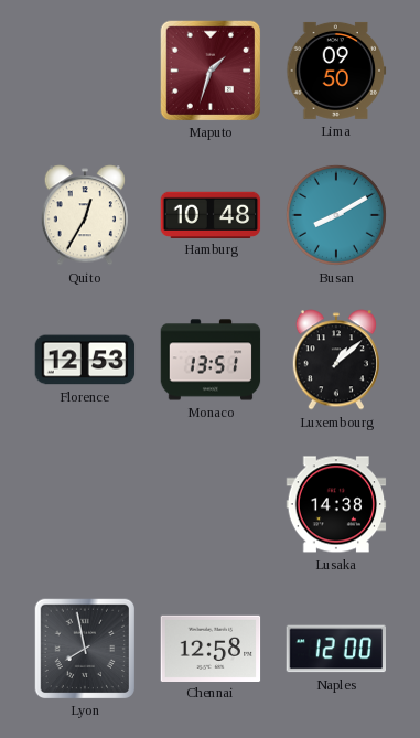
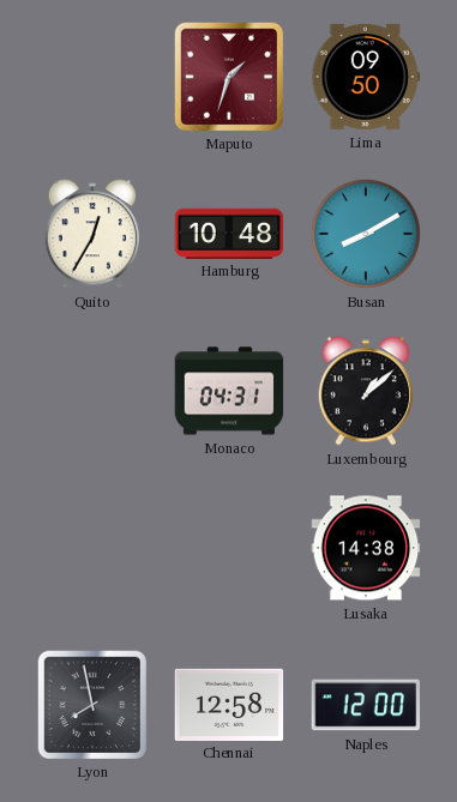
Florence: 12:53 -> none
Monaco: 13:51 -> 04:31
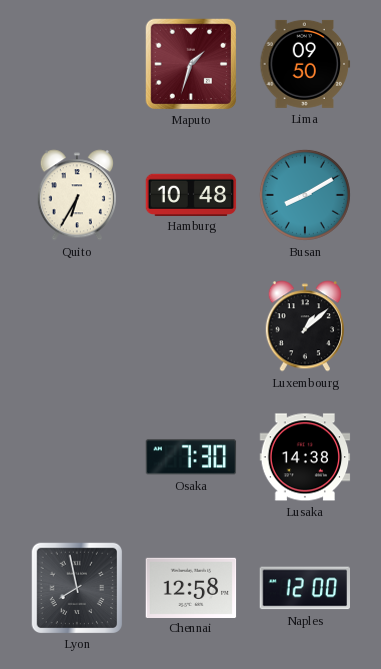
Quito: 12:35 -> 6:35
Monaco: 04:31 -> none
Osaka: none -> 7:30
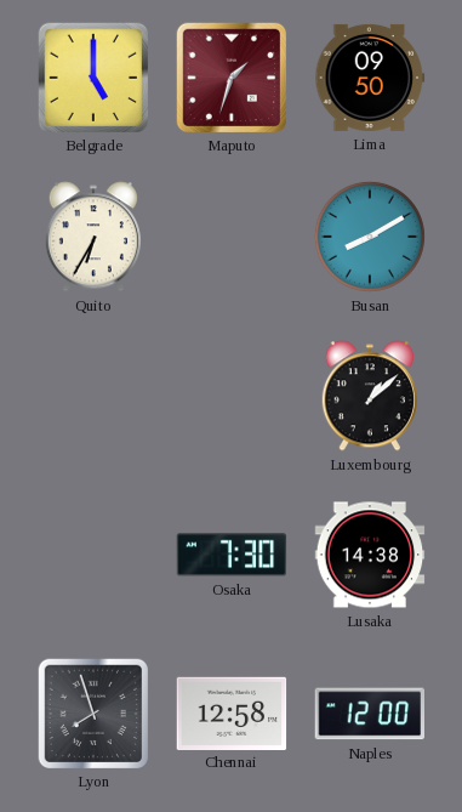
Belgrade: none -> 5:00
Hamburg: 10:48 -> none
Lyon: 7:58 -> 7:57
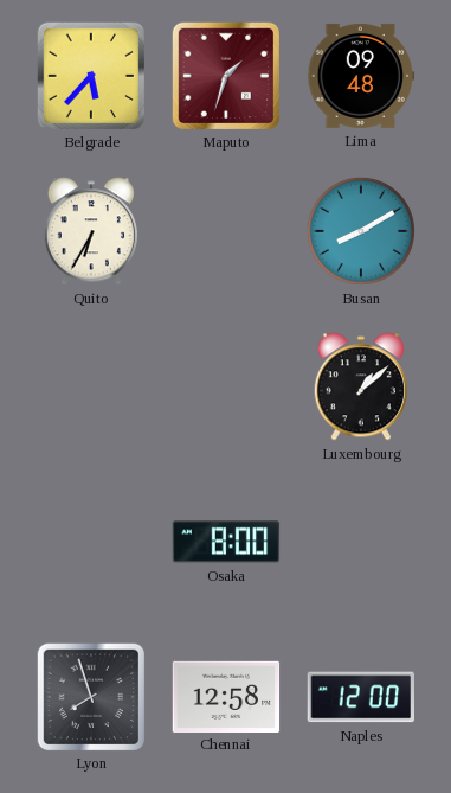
Belgrade: 5:00 -> 5:37
Lima: 09:50 -> 09:48
Osaka: 7:30 -> 8:00
Lusaka: 14:38 -> none
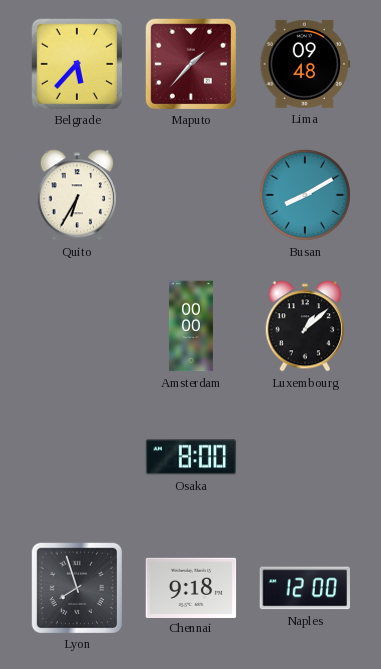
Maputo: 1:33 -> 1:37
Amsterdam: none -> 00:00
Chennai: 12:58 -> 9:18
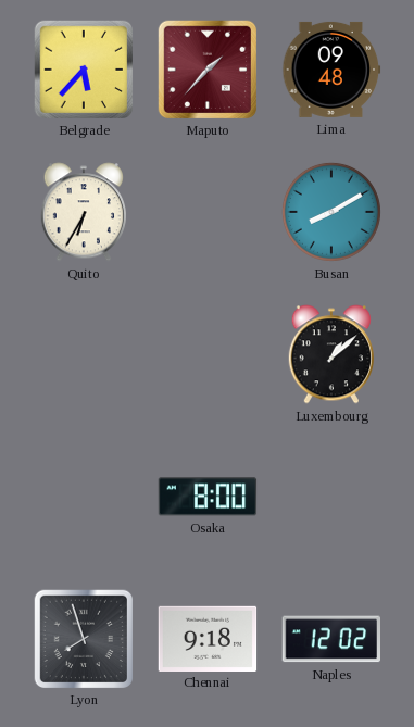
Amsterdam: 00:00 -> none
Naples: 12:00 -> 12:02
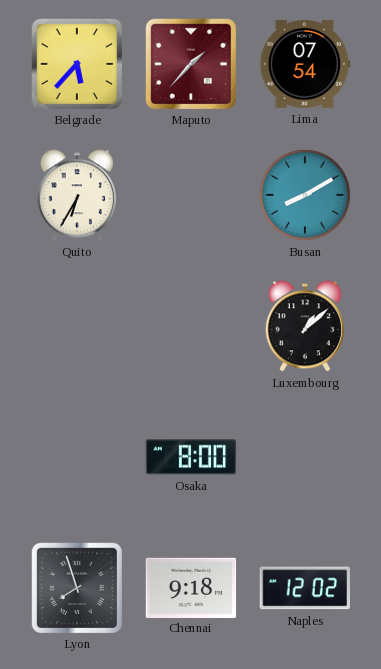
Lima: 09:48 -> 07:54
